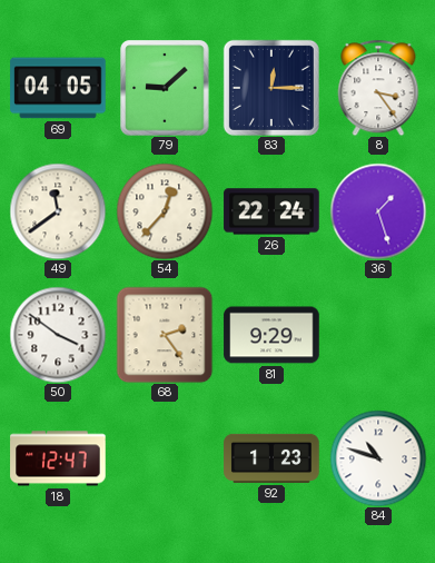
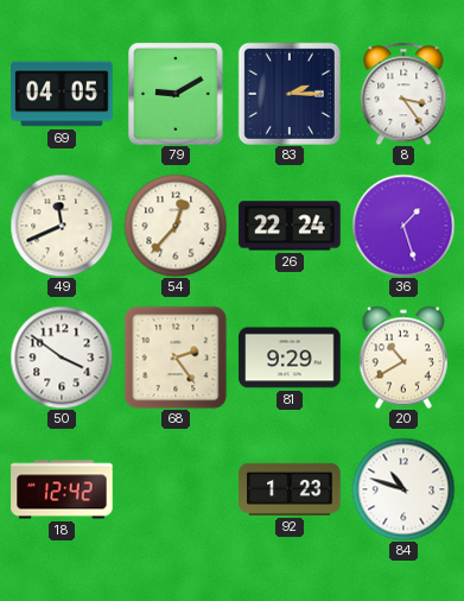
79: 9:08 -> 9:10
83: 12:15 -> 2:15
49: 11:39 -> 11:41
20: none -> 10:40
18: 12:47 -> 12:42
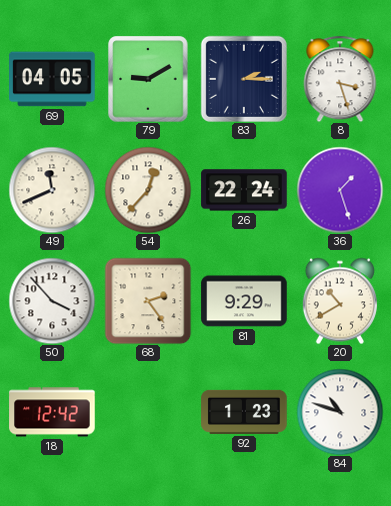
8: 3:24 -> 3:27
50: 3:51 -> 3:53
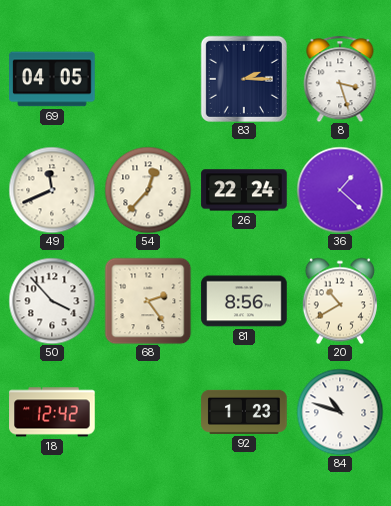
79: 9:10 -> none
36: 1:27 -> 1:22
81: 9:29 -> 8:56
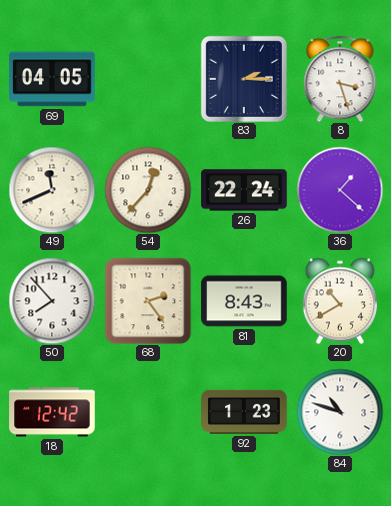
50: 3:53 -> 7:53
81: 8:56 -> 8:43
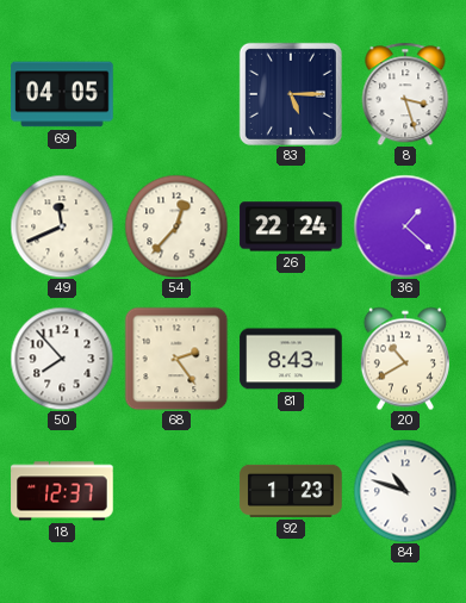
83: 2:15 -> 5:15
18: 12:42 -> 12:37
